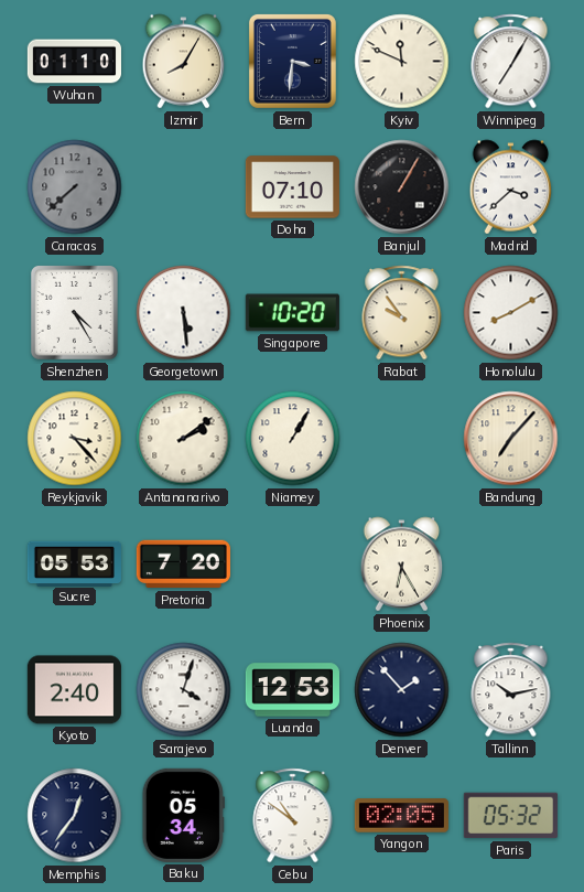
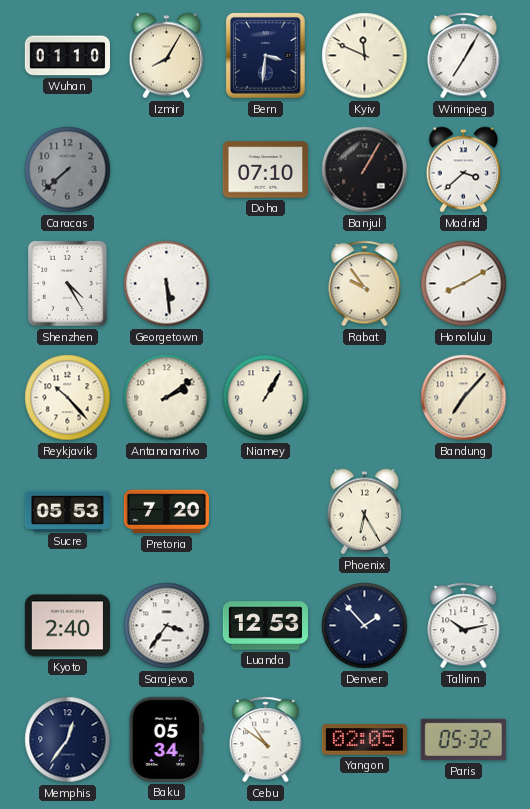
Singapore: 10:20 -> none
Reykjavik: 3:23 -> 10:23
Sarajevo: 4:03 -> 3:36
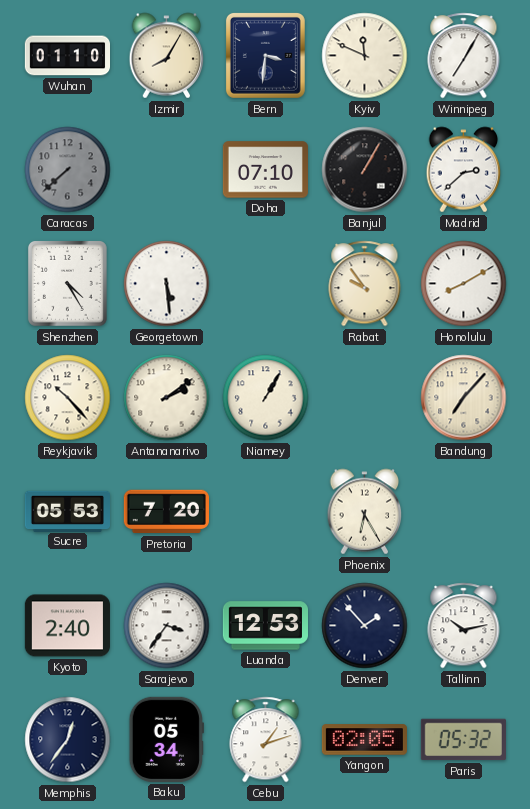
Madrid: 3:38 -> 2:38
Cebu: 10:51 -> 1:12
